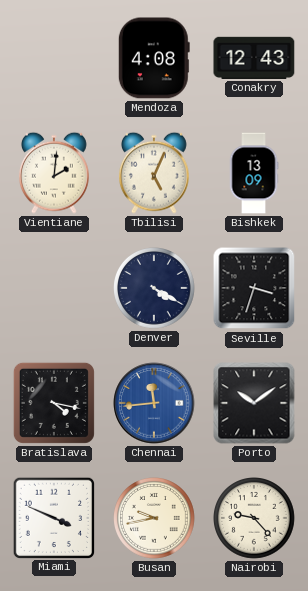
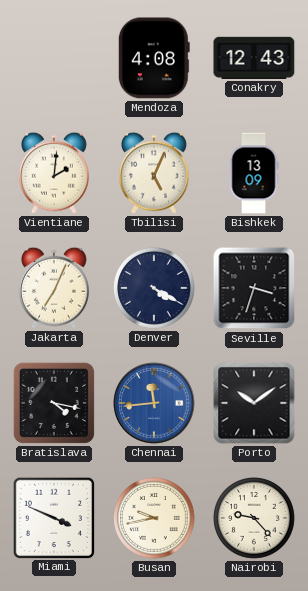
Jakarta: none -> 7:04
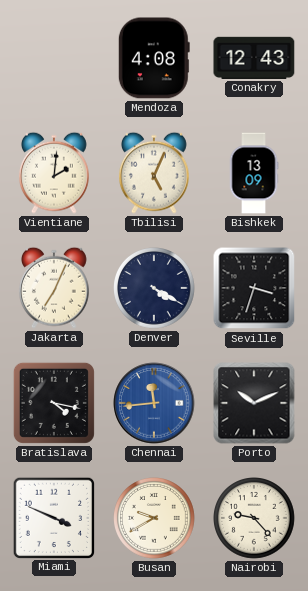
Porto: 10:09 -> 10:11
Busan: 9:43 -> 9:40
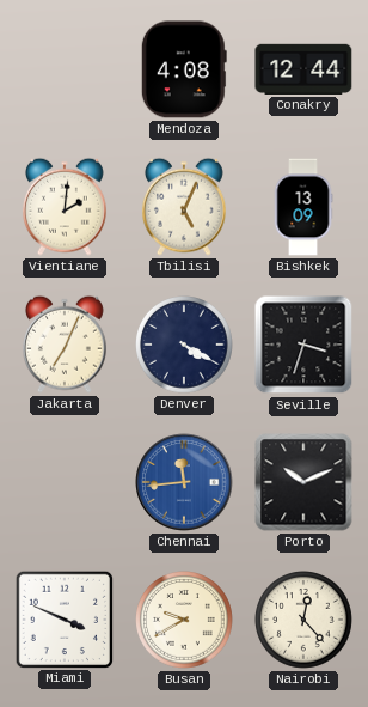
Conakry: 12:43 -> 12:44
Bratislava: 4:17 -> none
Nairobi: 9:23 -> 12:23
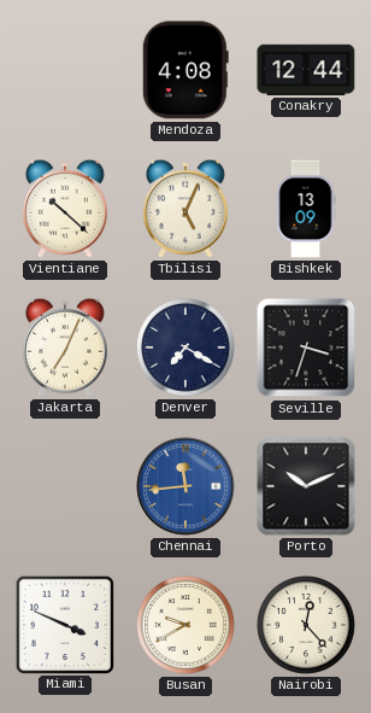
Vientiane: 2:01 -> 10:22
Denver: 4:20 -> 7:20
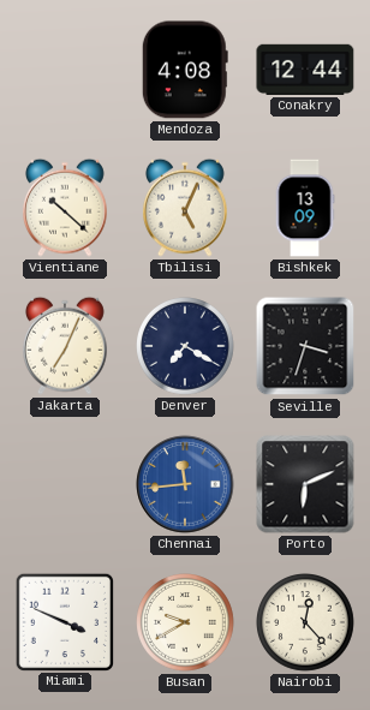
Porto: 10:11 -> 6:11
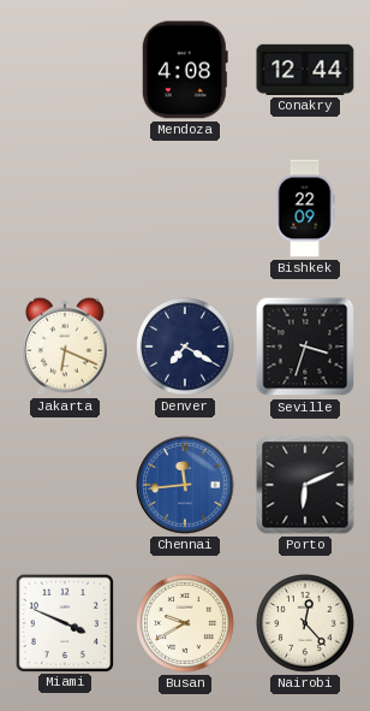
Vientiane: 10:22 -> none
Tbilisi: 5:04 -> none
Bishkek: 13:09 -> 22:09
Jakarta: 7:04 -> 6:19
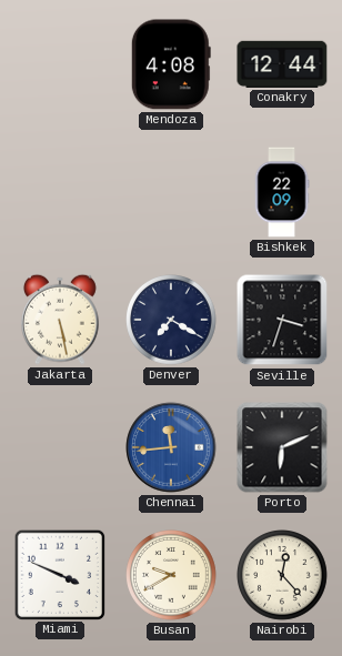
Jakarta: 6:19 -> 5:28
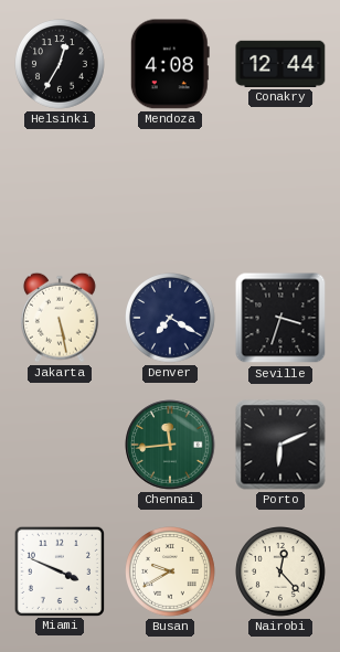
Helsinki: none -> 12:35
Bishkek: 22:09 -> none
Chennai dial: blue -> green
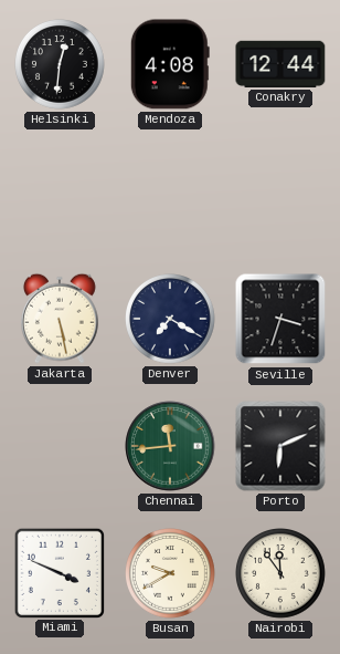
Helsinki: 12:35 -> 12:31
Nairobi: 12:23 -> 11:54
